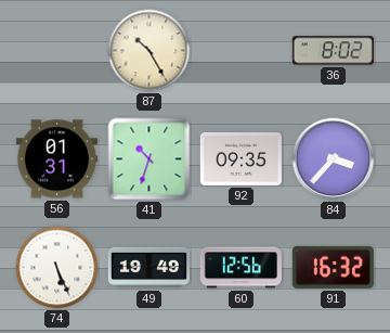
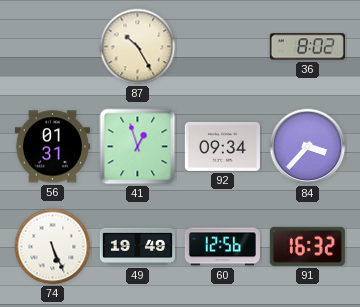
41: 10:33 -> 12:57
92: 09:35 -> 09:34
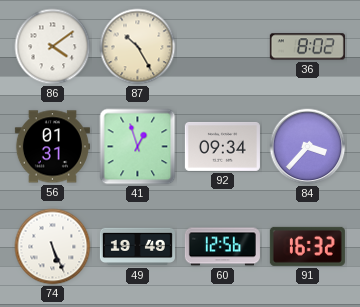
86: none -> 4:09
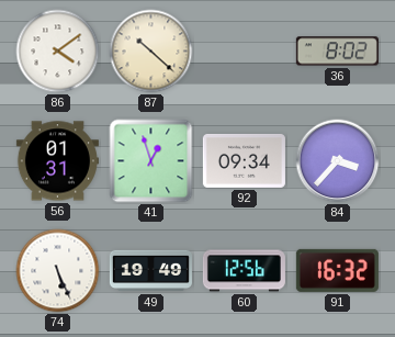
87: 10:25 -> 10:22
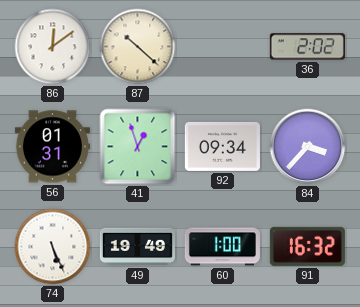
86: 4:09 -> 12:09
36: 8:02 -> 2:02
60: 12:56 -> 1:00
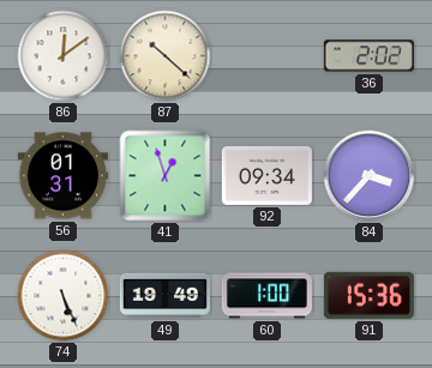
91: 16:32 -> 15:36
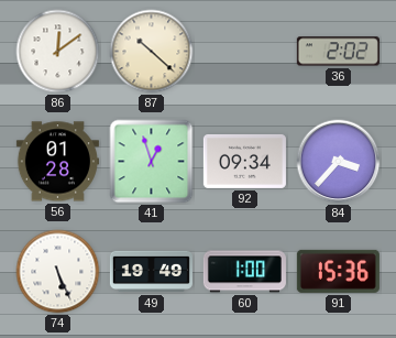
56: 01:31 -> 01:28
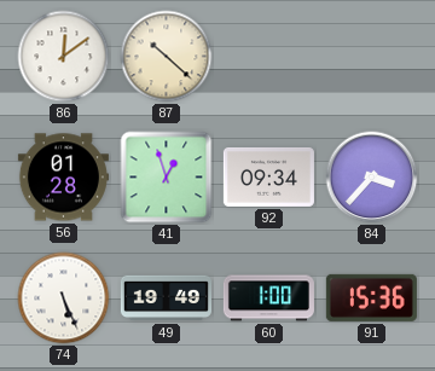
36: 2:02 -> none
